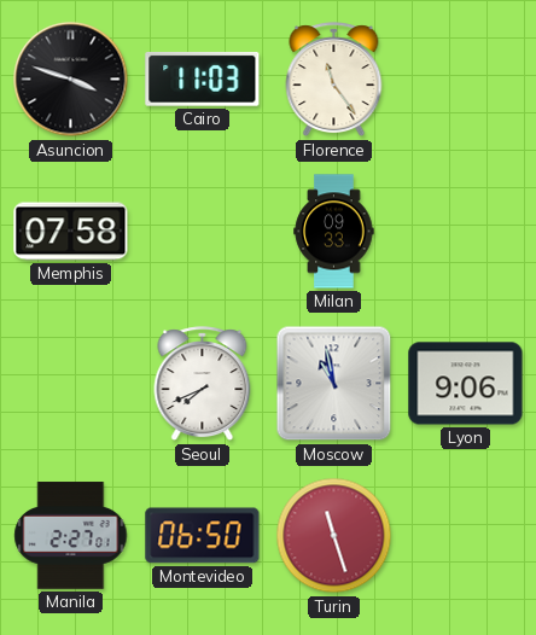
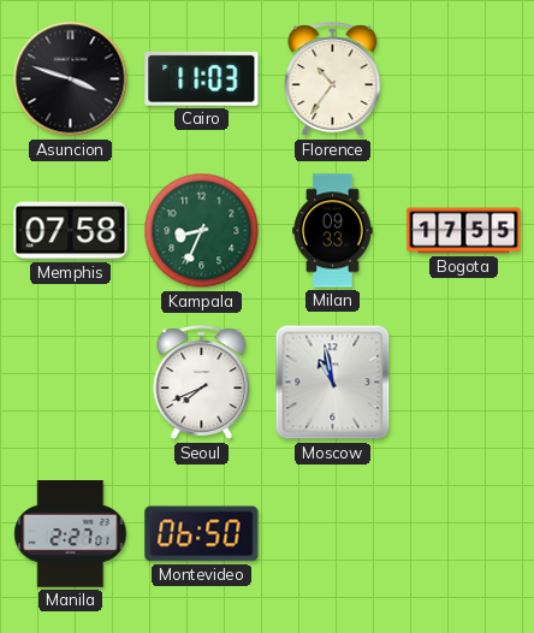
Florence: 11:24 -> 10:36
Kampala: none -> 8:34
Bogota: none -> 17:55
Lyon: 9:06 -> none
Turin: 11:27 -> none
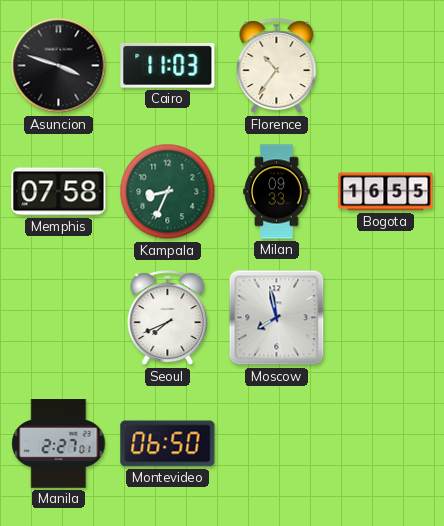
Bogota: 17:55 -> 16:55
Moscow: 10:58 -> 7:58
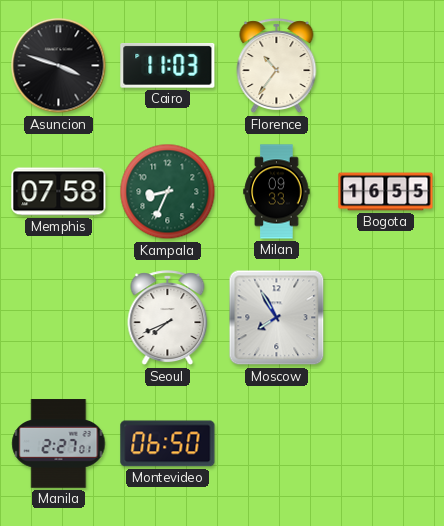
Moscow: 7:58 -> 7:55
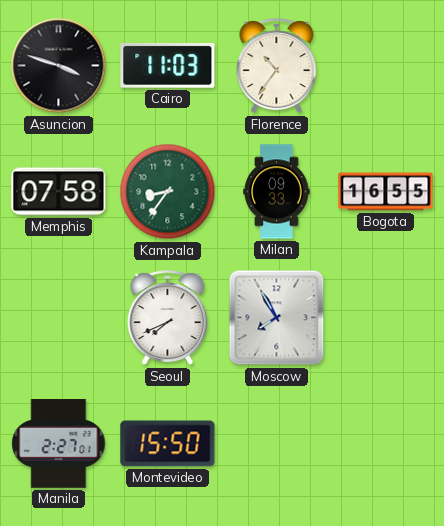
Kampala: 8:34 -> 8:36
Montevideo: 06:50 -> 15:50
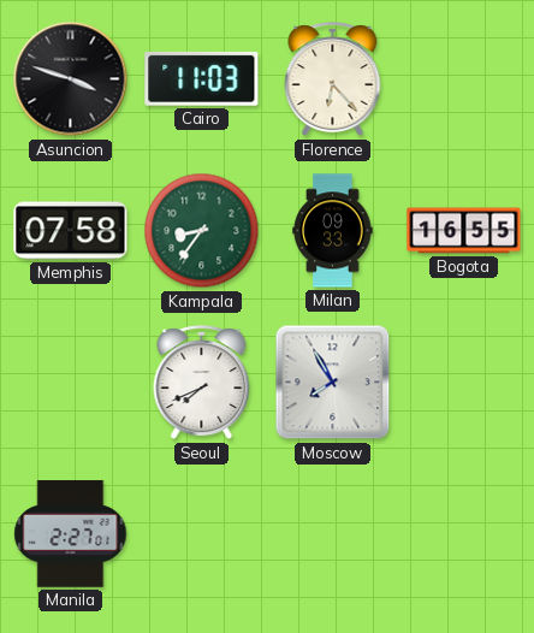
Florence: 10:36 -> 6:23
Montevideo: 15:50 -> none
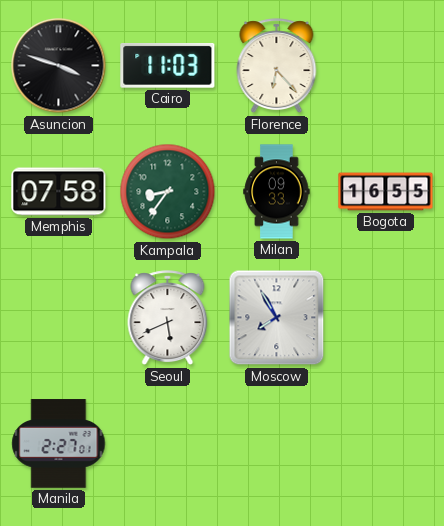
Seoul: 7:41 -> 5:41
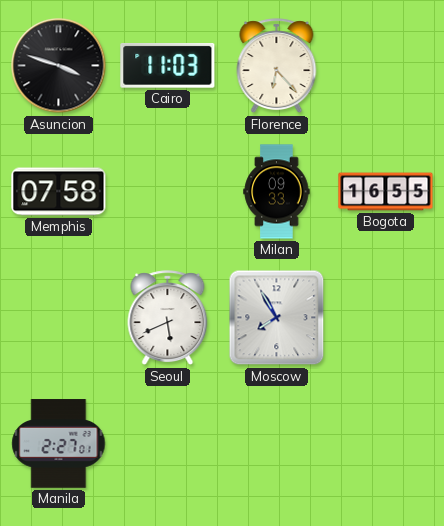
Kampala: 8:36 -> none
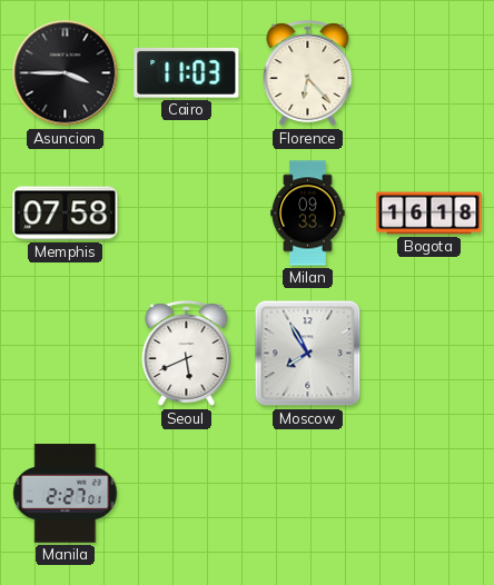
Asuncion: 3:48 -> 3:45
Bogota: 16:55 -> 16:18
